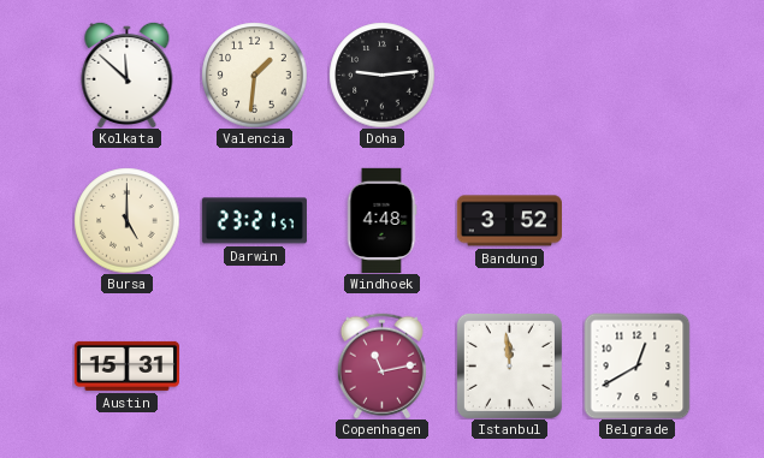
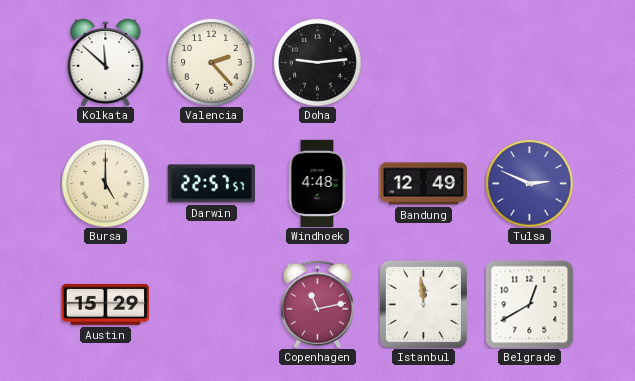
Valencia: 1:31 -> 2:23
Darwin: 23:21 -> 22:57
Bandung: 3:52 -> 12:49
Tulsa: none -> 2:49
Austin: 15:31 -> 15:29
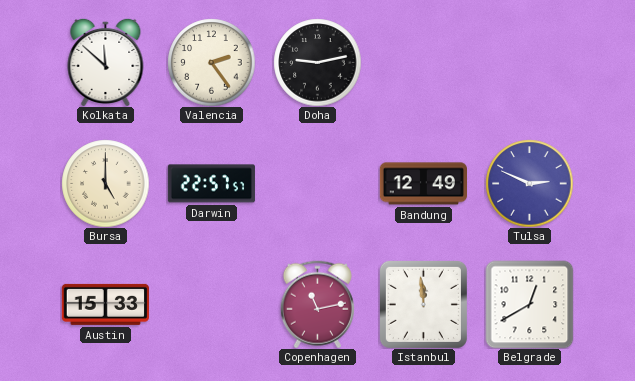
Valencia: 2:23 -> 2:24
Doha: 9:14 -> 9:13
Windhoek: 4:48 -> none
Austin: 15:29 -> 15:33
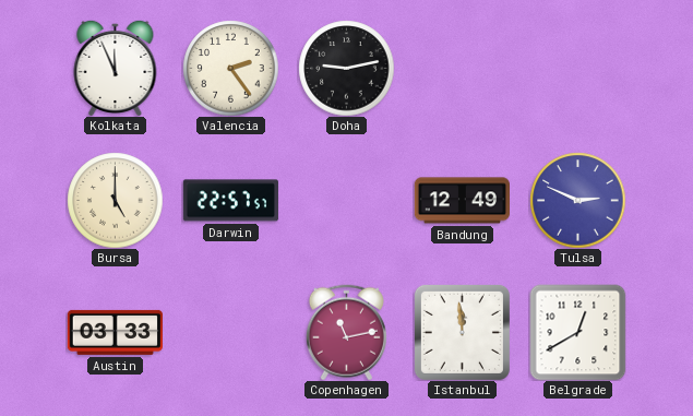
Kolkata: 11:52 -> 11:56
Austin: 15:33 -> 03:33
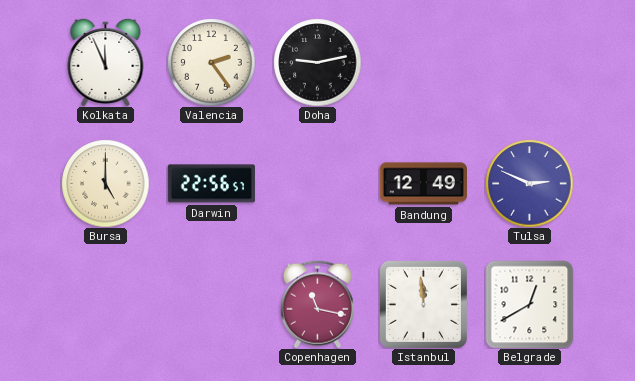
Darwin: 22:57 -> 22:56
Austin: 03:33 -> none
Copenhagen: 11:13 -> 11:17
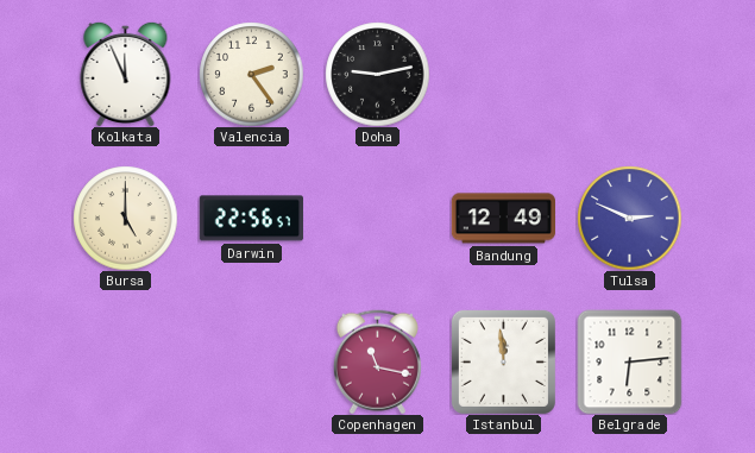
Belgrade: 12:40 -> 6:14
